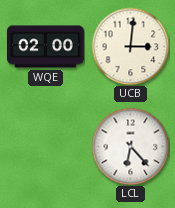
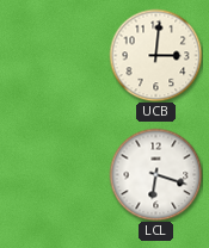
WQE: 02:00 -> none
LCL: 6:23 -> 6:18
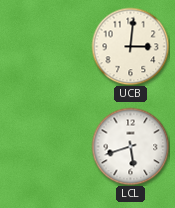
LCL: 6:18 -> 5:42
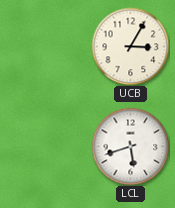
UCB: 3:01 -> 3:05
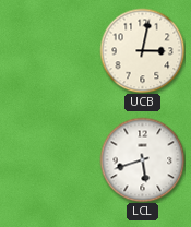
UCB: 3:05 -> 3:02
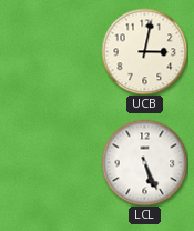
LCL: 5:42 -> 5:26
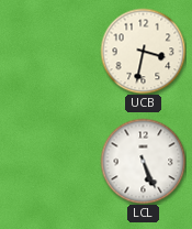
UCB: 3:02 -> 3:32
